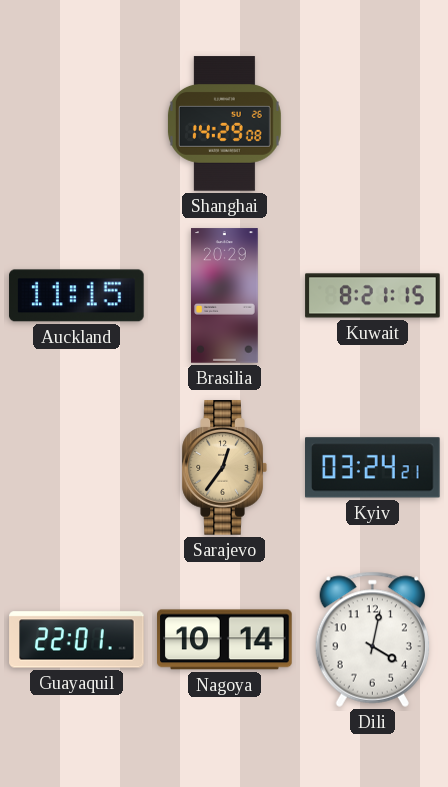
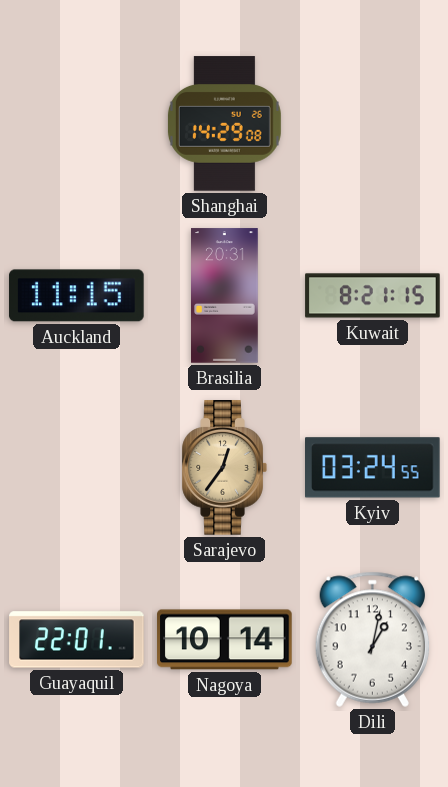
Brasilia: 20:29 -> 20:31
Kyiv: 03:24:21 -> 03:24:55
Dili: 4:02 -> 1:02
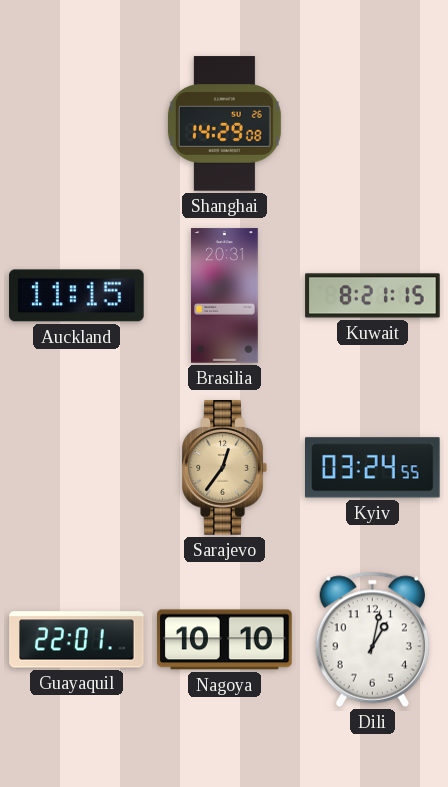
Nagoya: 10:14 -> 10:10
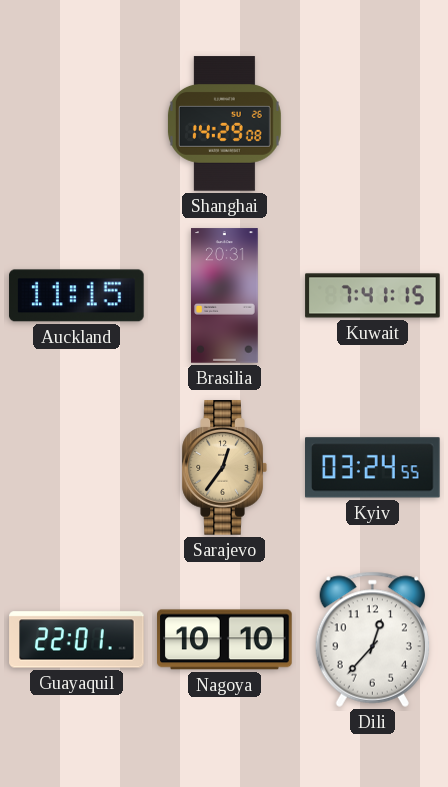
Kuwait: 8:21 -> 7:41
Dili: 1:02 -> 12:37
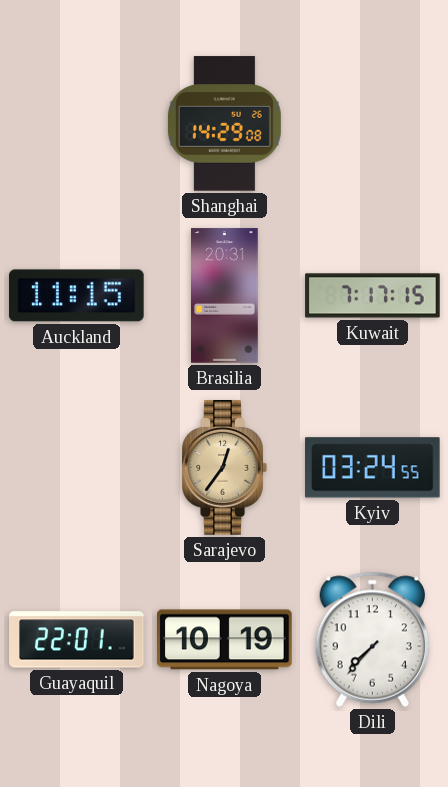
Kuwait: 7:41 -> 7:17
Nagoya: 10:10 -> 10:19
Dili: 12:37 -> 7:37
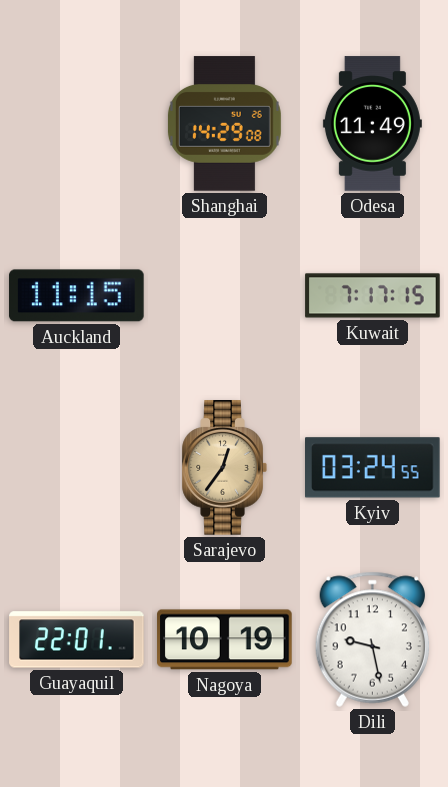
Odesa: none -> 11:49
Brasilia: 20:31 -> none
Dili: 7:37 -> 9:28
